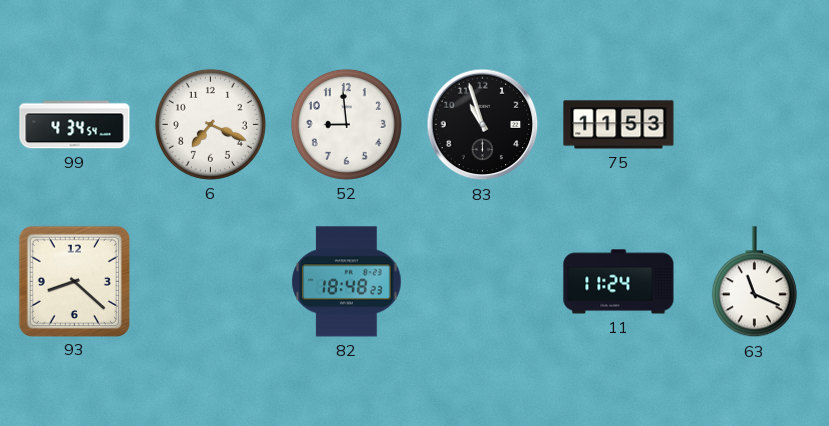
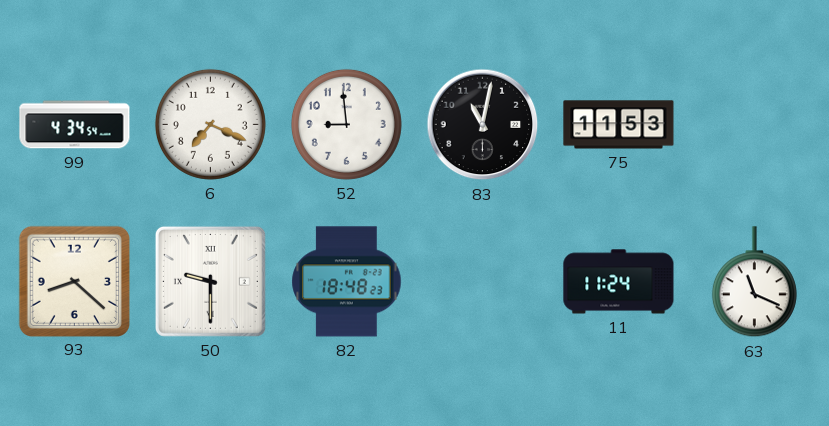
83: 10:57 -> 11:02
50: none -> 9:30
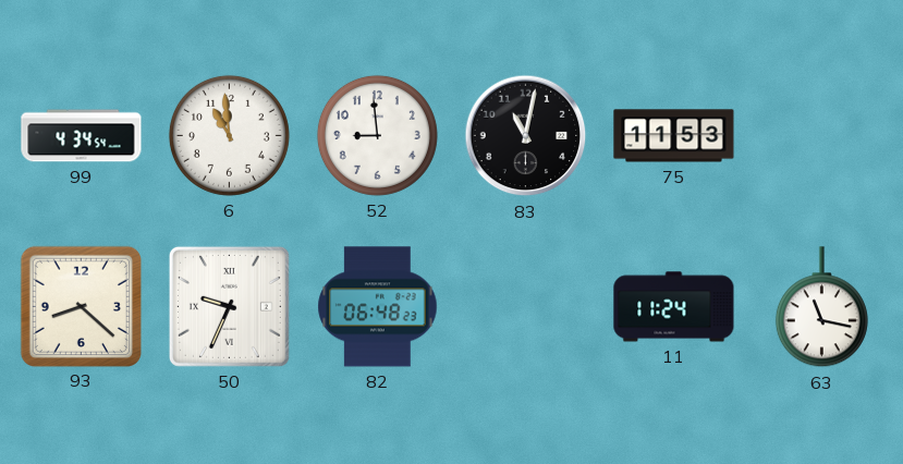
6: 7:19 -> 10:59
50: 9:30 -> 9:34
82: 18:48 -> 06:48
63: 11:19 -> 11:17
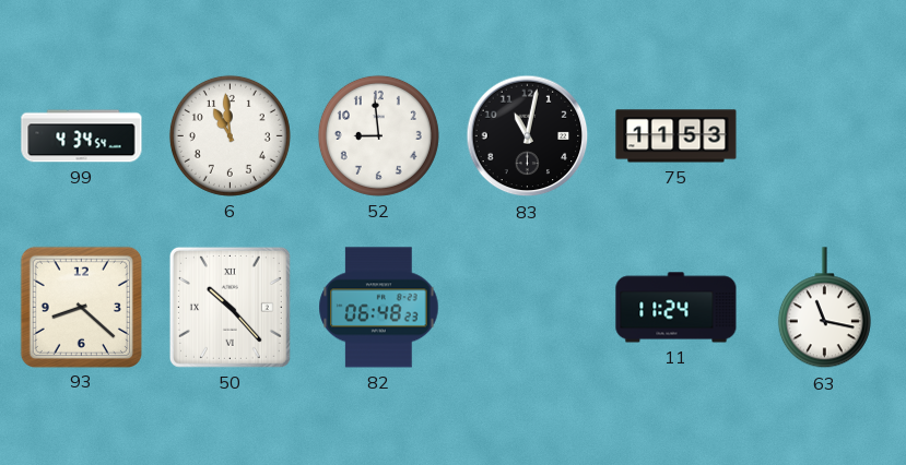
50: 9:34 -> 10:23
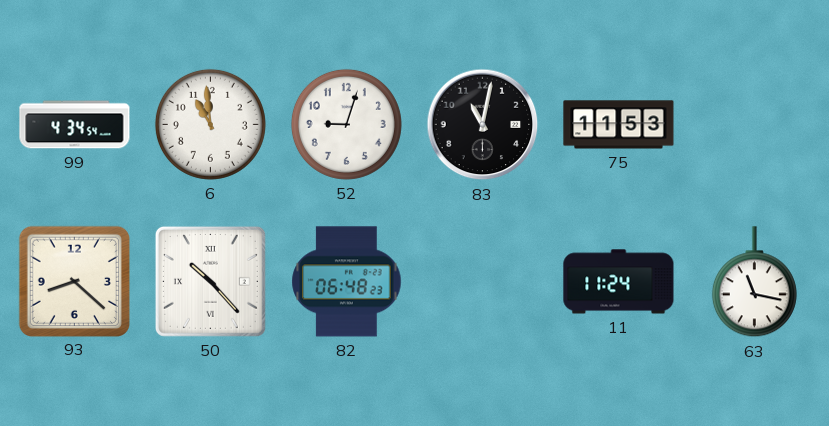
52: 8:59 -> 9:03
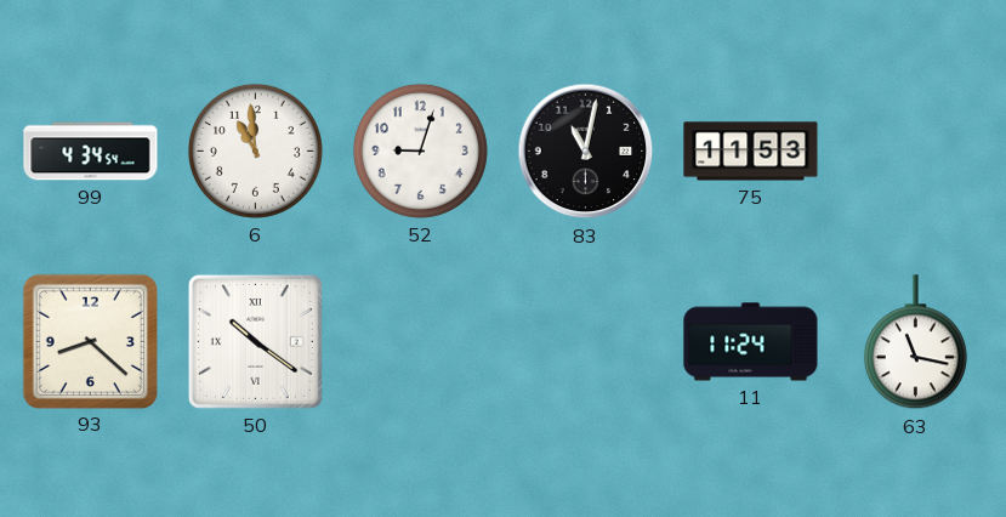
50: 10:23 -> 10:21
82: 06:48 -> none
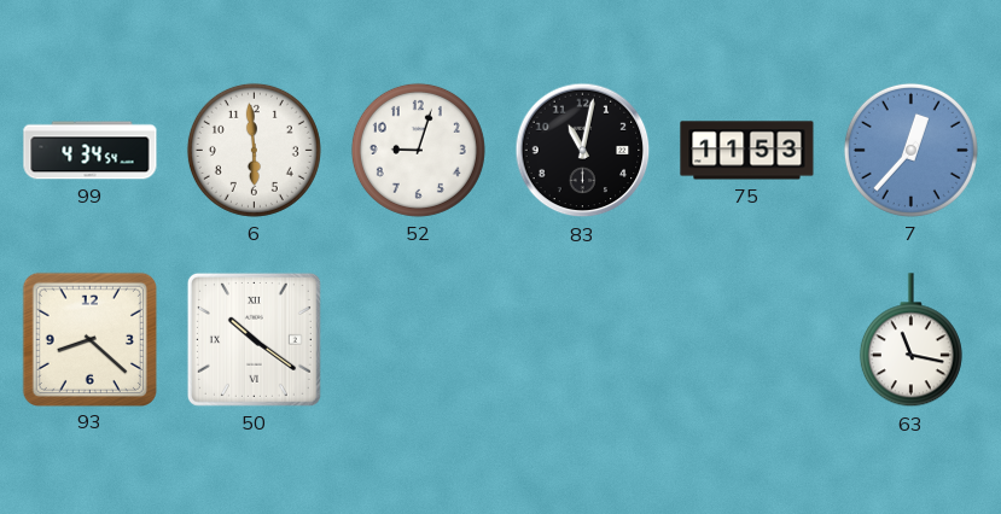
6: 10:59 -> 5:59
7: none -> 12:37
11: 11:24 -> none
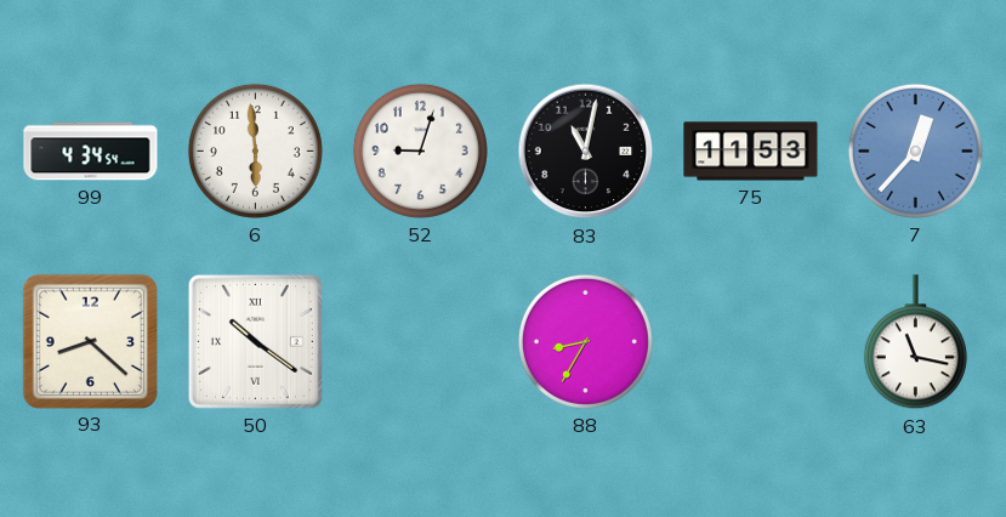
88: none -> 8:35
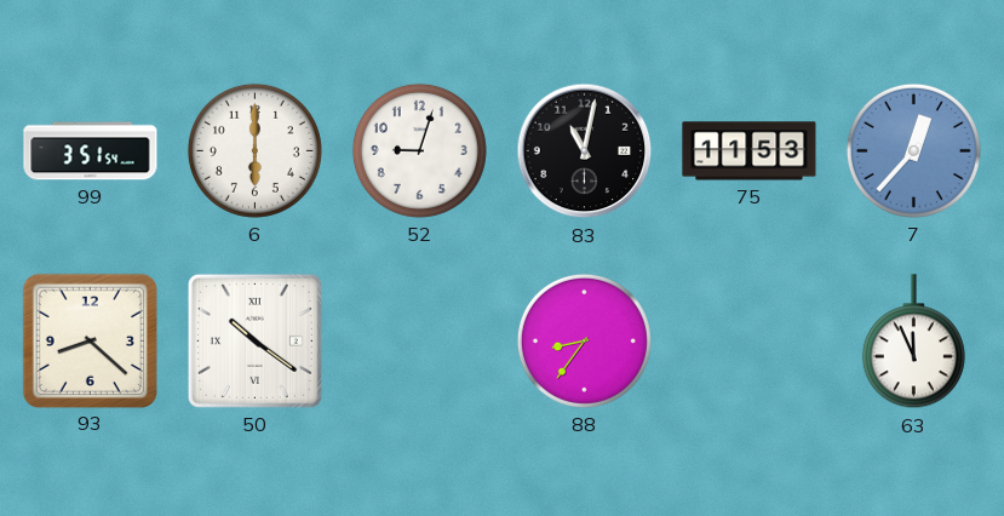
99: 4:34 -> 3:51
6: 5:59 -> 6:00
88: 8:35 -> 8:36
63: 11:17 -> 11:56
